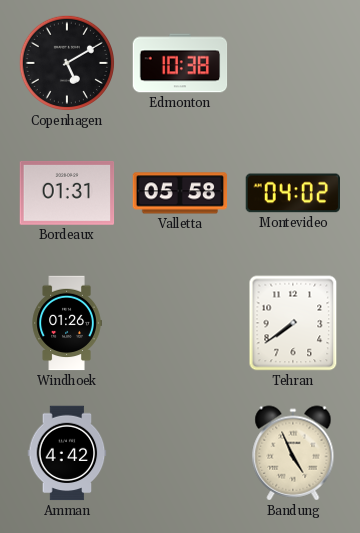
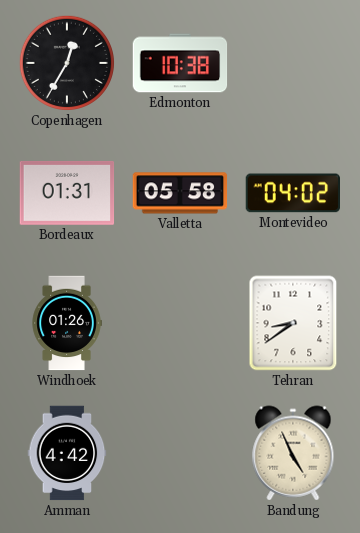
Copenhagen: 5:10 -> 12:35
Tehran: 7:39 -> 8:39
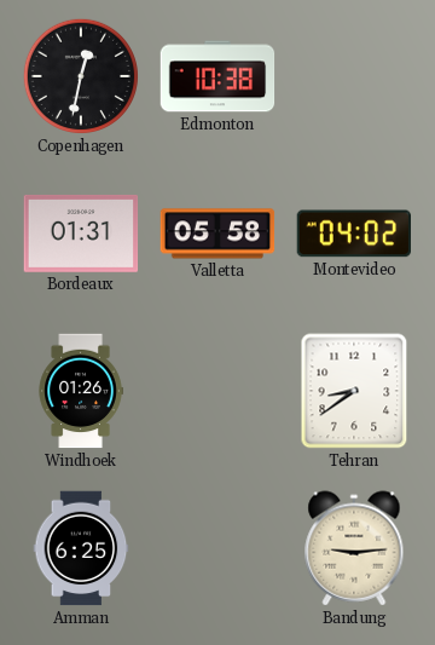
Copenhagen: 12:35 -> 12:32
Amman: 4:42 -> 6:25
Bandung: 4:56 -> 9:14
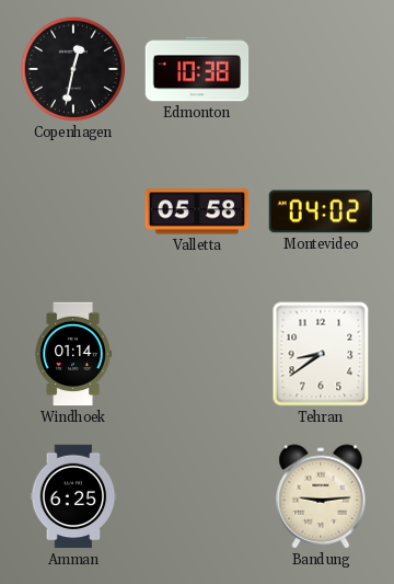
Bordeaux: 01:31 -> none
Windhoek: 01:26 -> 01:14
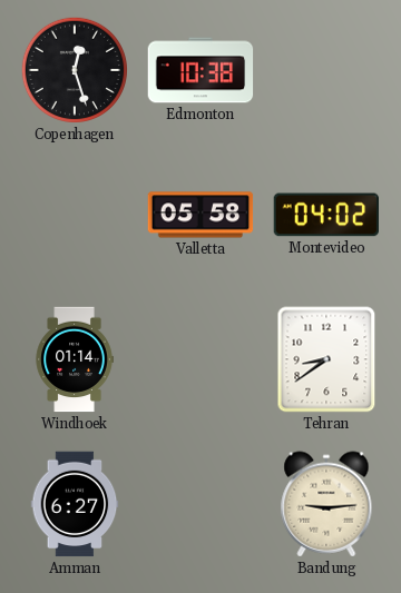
Copenhagen: 12:32 -> 12:27
Amman: 6:25 -> 6:27
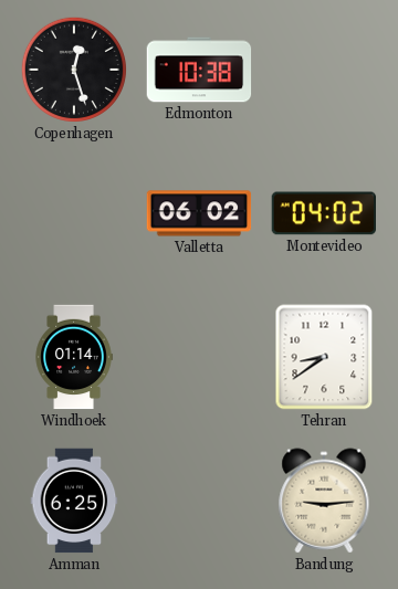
Valletta: 05:58 -> 06:02
Amman: 6:27 -> 6:25
